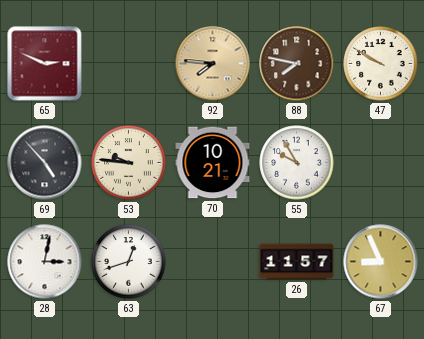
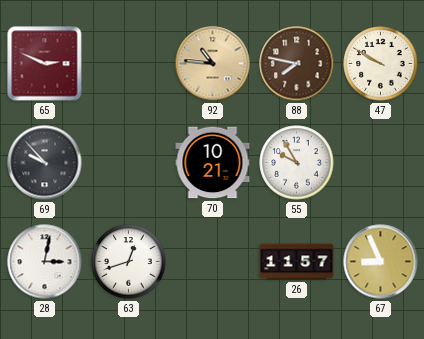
92: 7:46 -> 10:46
69: 4:53 -> 9:53
53: 9:46 -> none
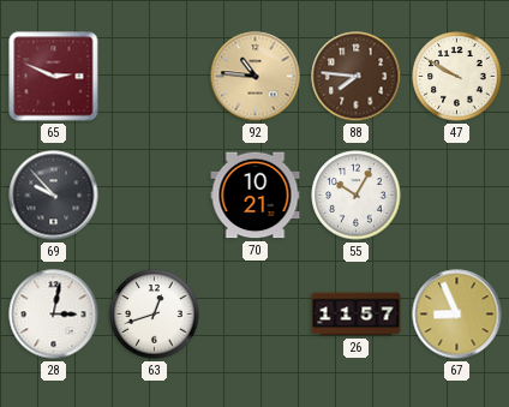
88: 7:47 -> 7:46
55: 9:55 -> 10:05
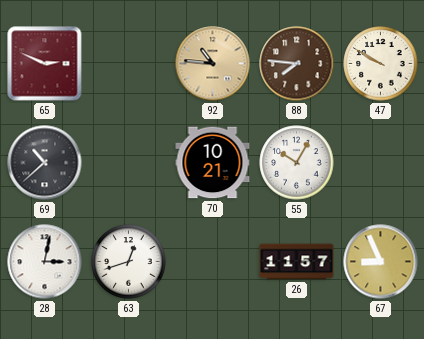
69: 9:53 -> 10:38
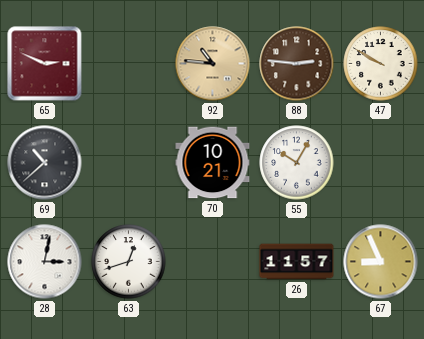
88: 7:46 -> 2:46
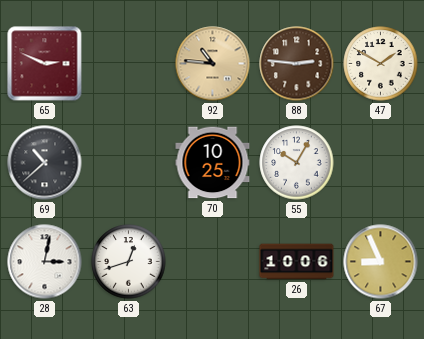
47: 9:50 -> 1:50
70: 10:21 -> 10:25
26: 11:57 -> 10:06
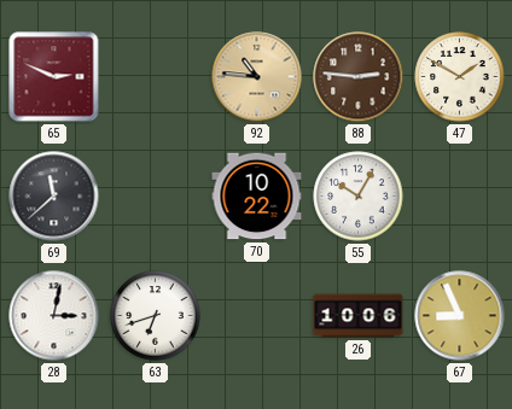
69: 10:38 -> 11:38
70: 10:25 -> 10:22
63: 12:42 -> 6:42
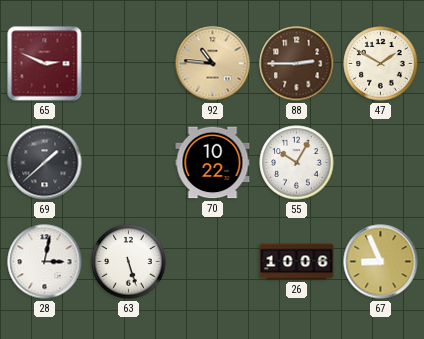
88: 2:46 -> 2:45
69: 11:38 -> 1:38
63: 6:42 -> 5:27
